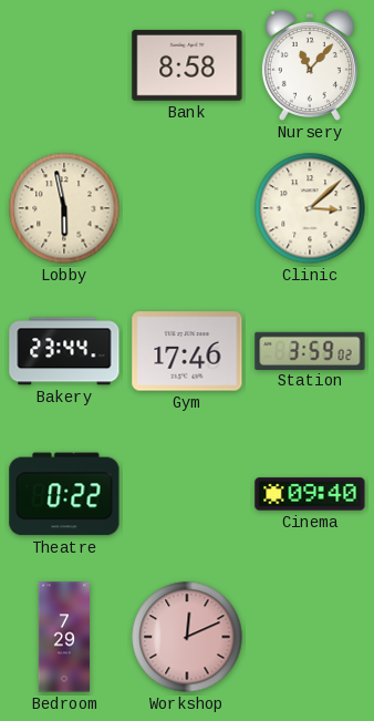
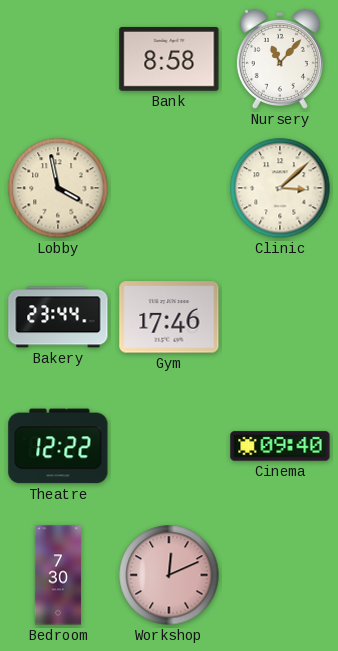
Lobby: 5:58 -> 3:58
Station: 3:59 -> none
Theatre: 0:22 -> 12:22
Bedroom: 7:29 -> 7:30
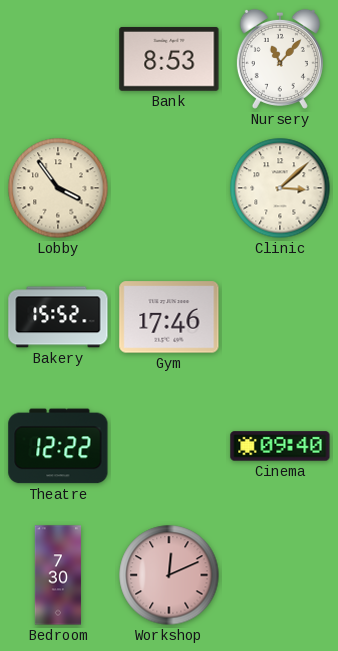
Bank: 8:58 -> 8:53
Lobby: 3:58 -> 3:54
Bakery: 23:44 -> 15:52
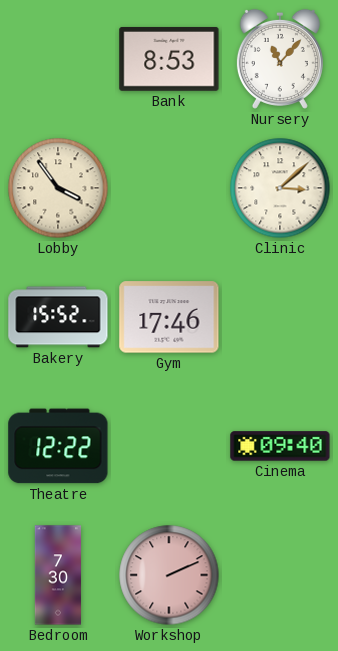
Workshop: 12:11 -> 2:11
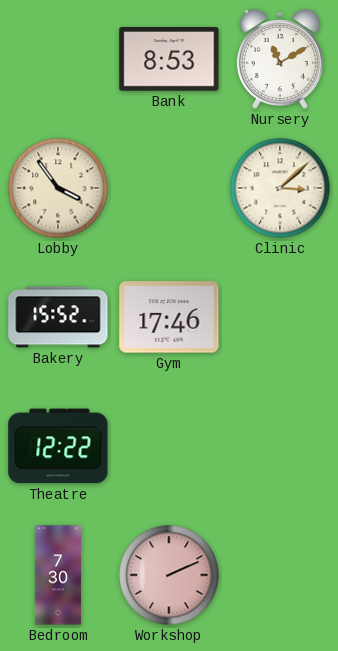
Nursery: 11:07 -> 11:10
Cinema: 09:40 -> none
